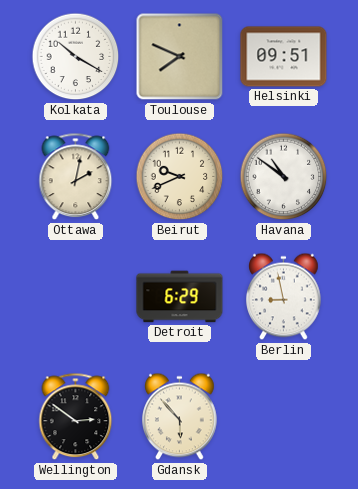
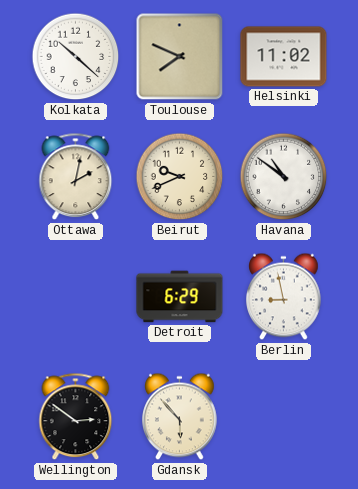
Kolkata: 10:20 -> 10:22
Helsinki: 09:51 -> 11:02
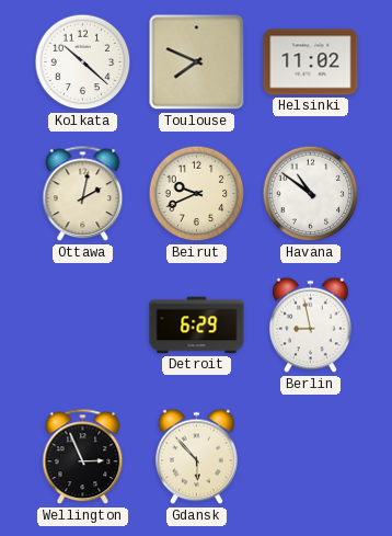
Wellington: 2:51 -> 2:56
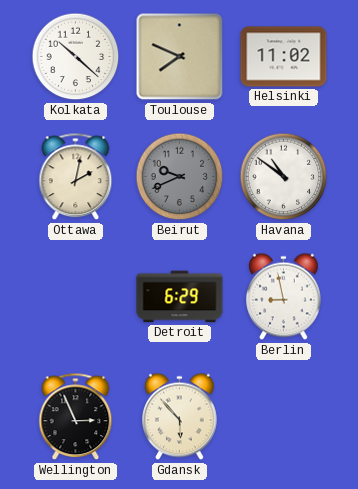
Beirut dial: cream -> grey
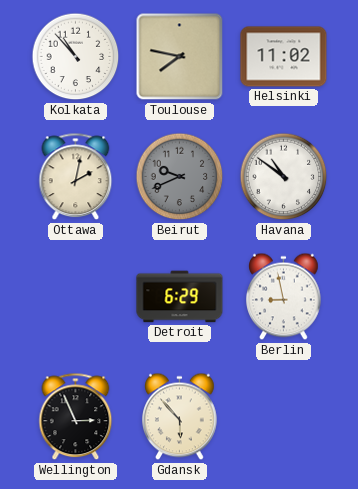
Kolkata: 10:22 -> 10:53
Toulouse: 7:49 -> 7:47
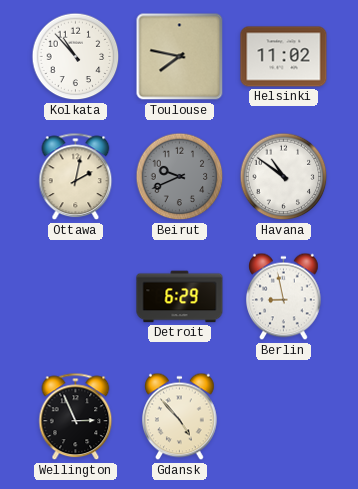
Gdansk: 5:53 -> 4:53
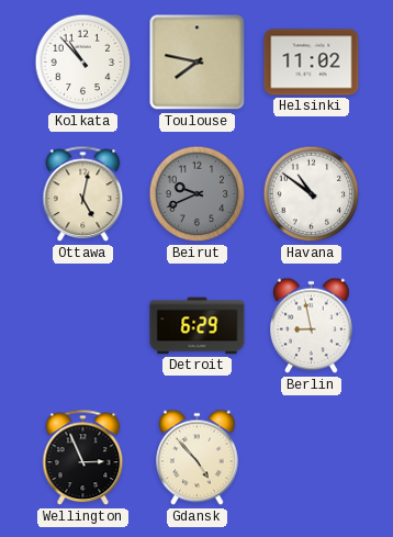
Ottawa: 2:02 -> 5:02
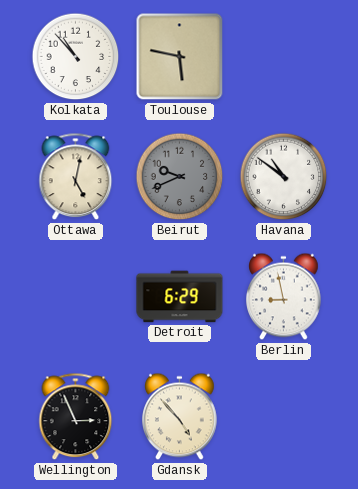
Toulouse: 7:47 -> 5:47
Helsinki: 11:02 -> none
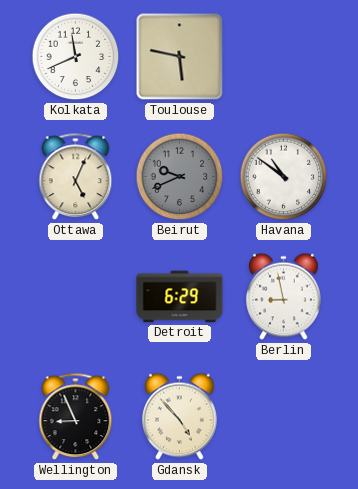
Kolkata: 10:53 -> 11:41
Ottawa: 5:02 -> 5:04
Wellington: 2:56 -> 8:56
